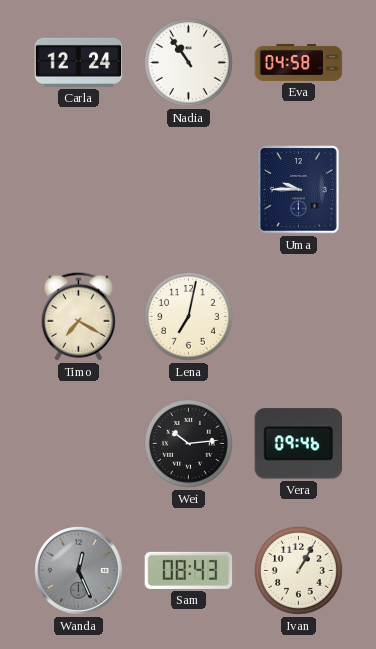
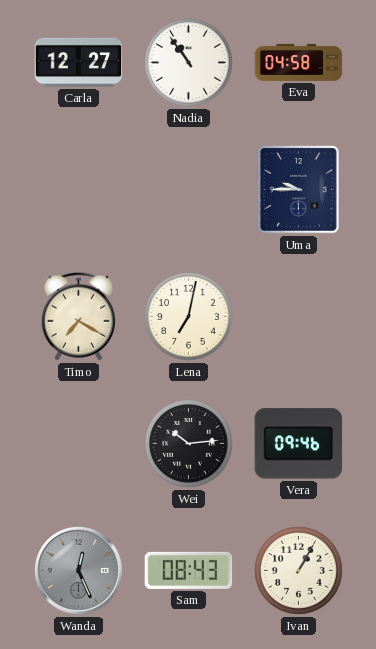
Carla: 12:24 -> 12:27
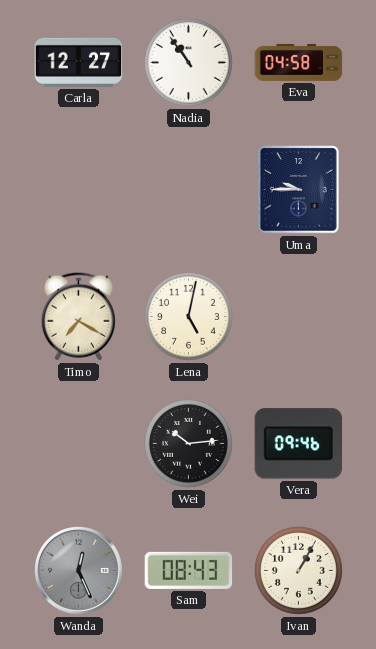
Lena: 7:02 -> 5:02
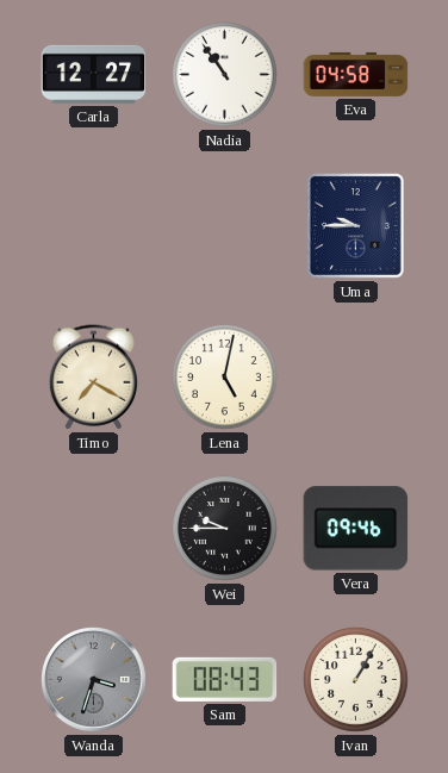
Wei: 10:14 -> 9:45
Wanda: 12:26 -> 3:33
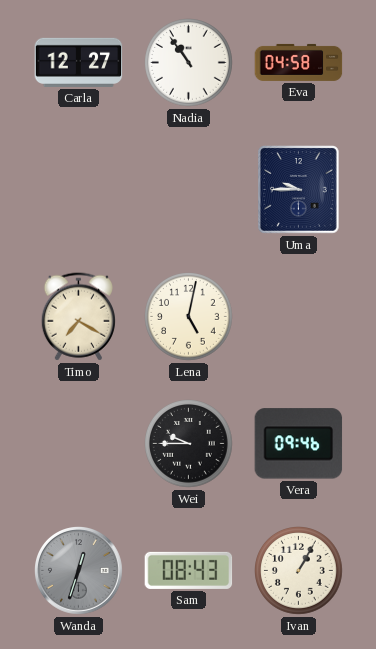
Wanda: 3:33 -> 12:33
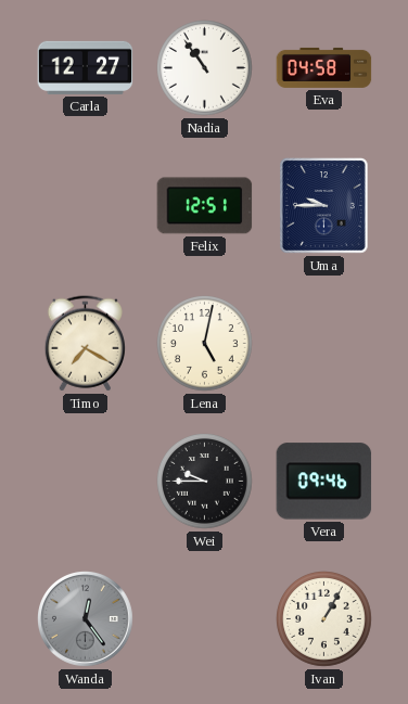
Felix: none -> 12:51
Wanda: 12:33 -> 12:24
Sam: 08:43 -> none
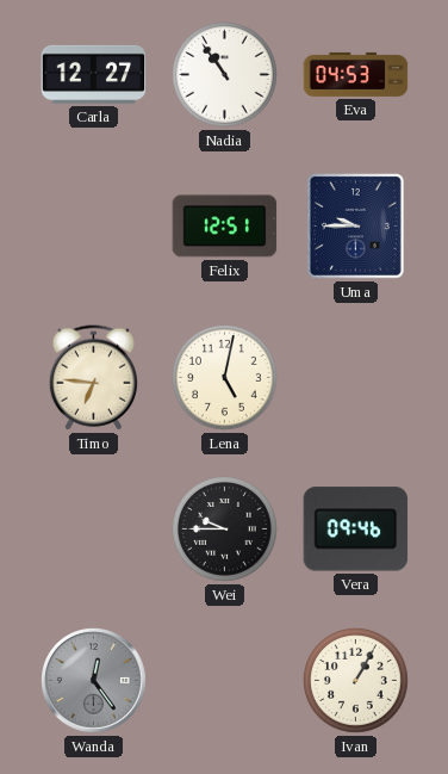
Eva: 04:58 -> 04:53
Timo: 7:20 -> 6:46
